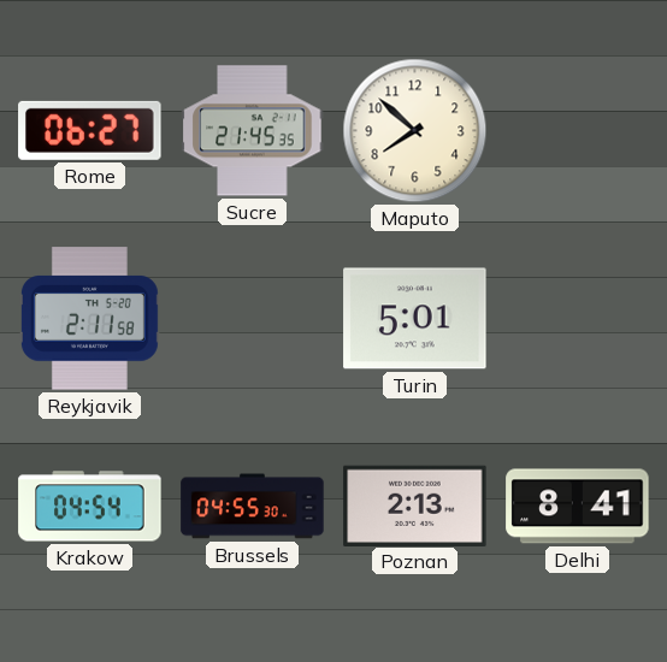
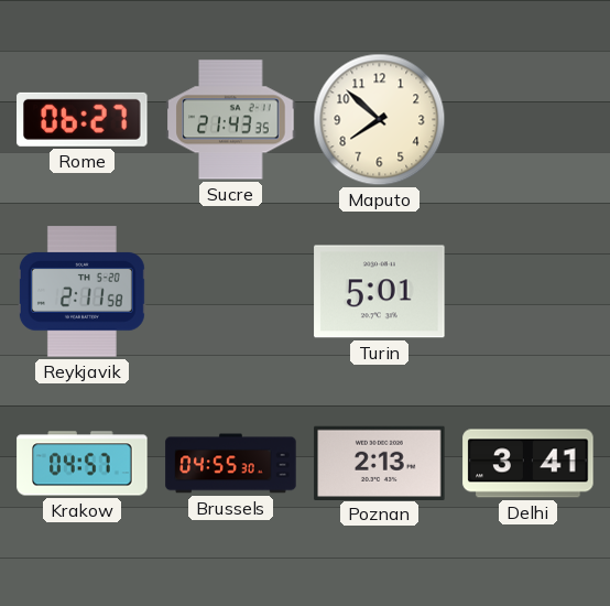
Sucre: 21:45 -> 21:43
Krakow: 04:54 -> 04:57
Delhi: 8:41 -> 3:41
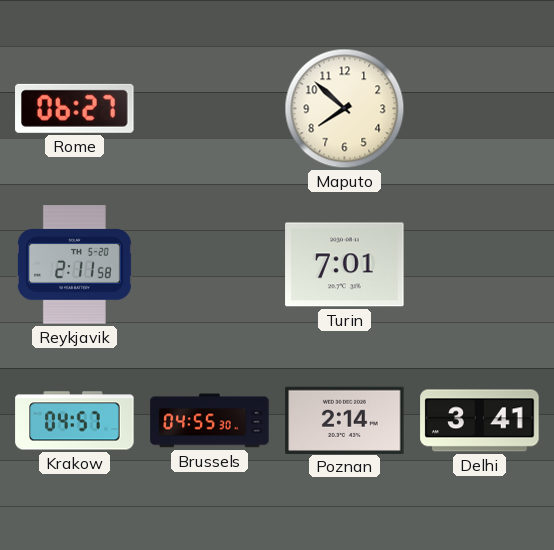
Sucre: 21:43 -> none
Turin: 5:01 -> 7:01
Poznan: 2:13 -> 2:14
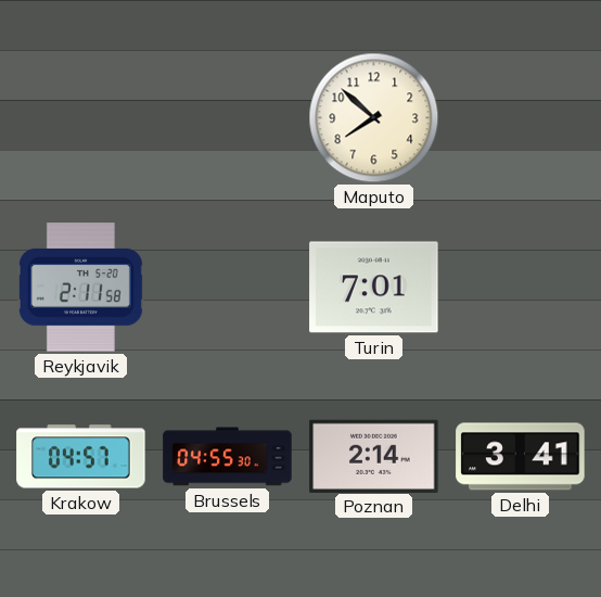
Rome: 06:27 -> none
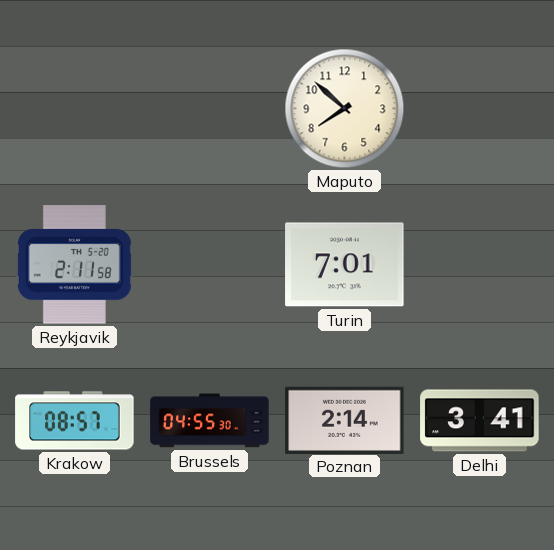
Krakow: 04:57 -> 08:57
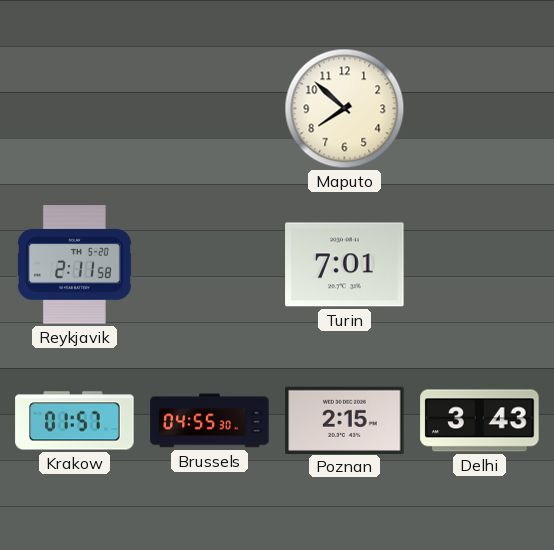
Krakow: 08:57 -> 01:57
Poznan: 2:14 -> 2:15
Delhi: 3:41 -> 3:43
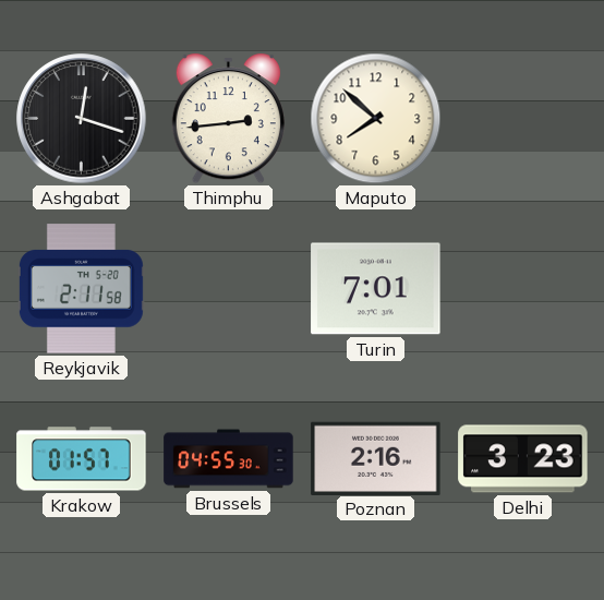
Ashgabat: none -> 12:18
Thimphu: none -> 2:44
Poznan: 2:15 -> 2:16
Delhi: 3:43 -> 3:23
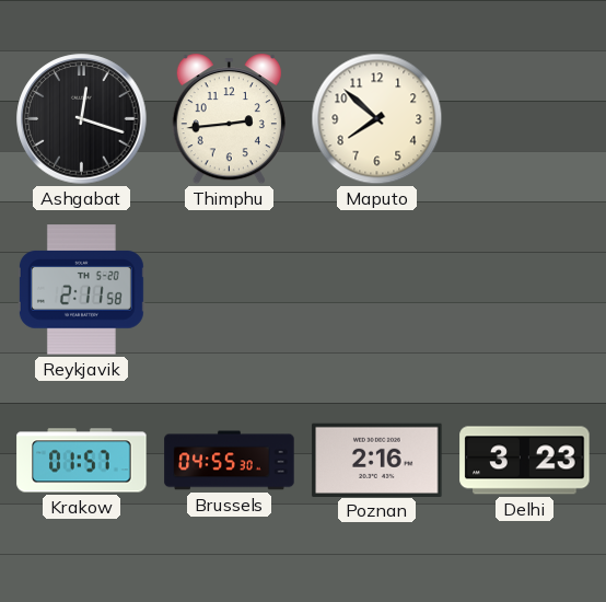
Turin: 7:01 -> none
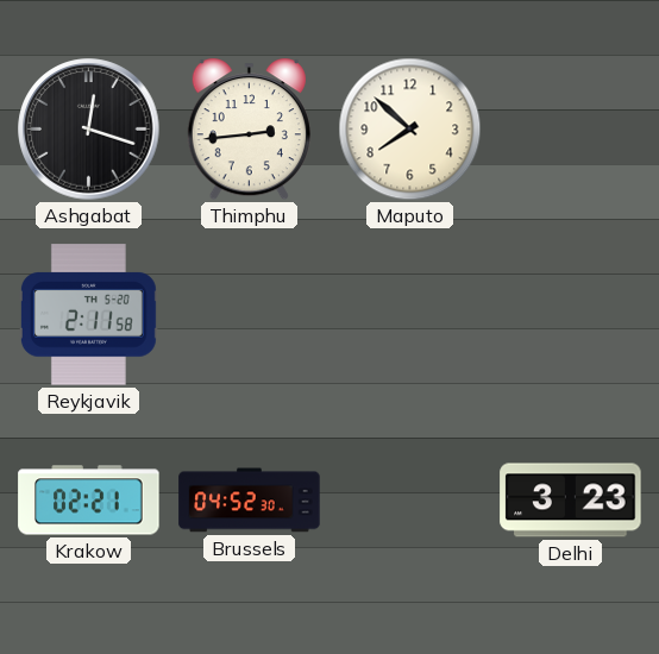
Krakow: 01:57 -> 02:21
Brussels: 04:55 -> 04:52
Poznan: 2:16 -> none
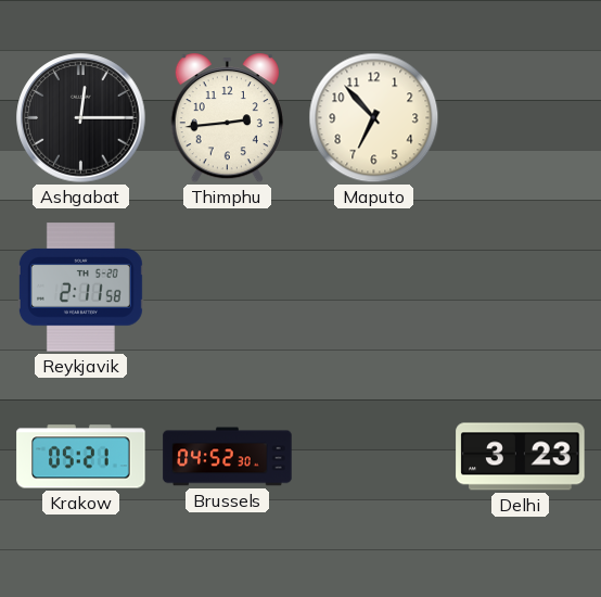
Ashgabat: 12:18 -> 12:15
Maputo: 7:52 -> 6:53
Krakow: 02:21 -> 05:21
